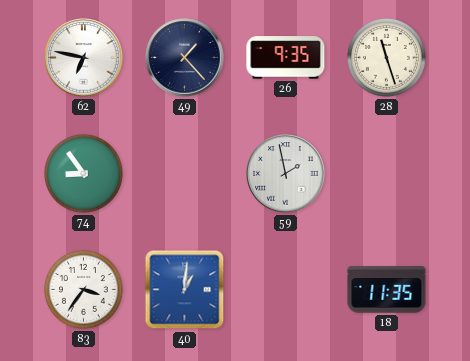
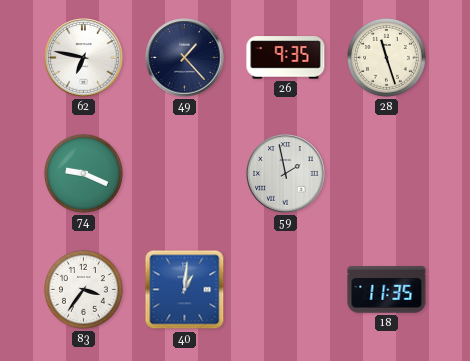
74: 8:54 -> 9:19
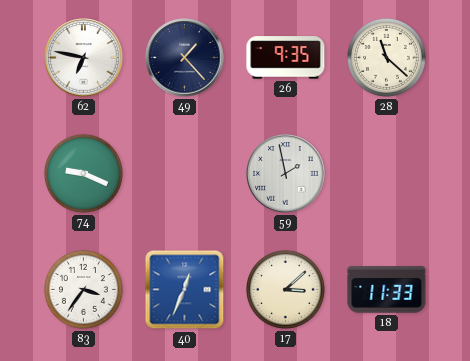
28: 11:27 -> 11:22
40: 1:01 -> 12:34
17: none -> 3:08
18: 11:35 -> 11:33
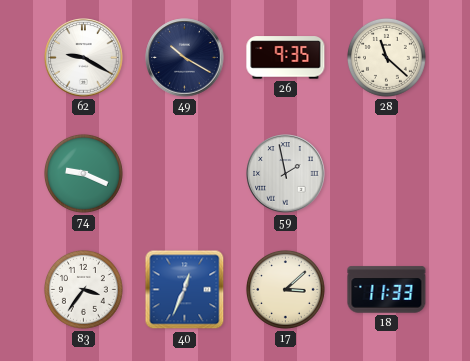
62: 6:47 -> 9:20
49: 1:23 -> 10:20
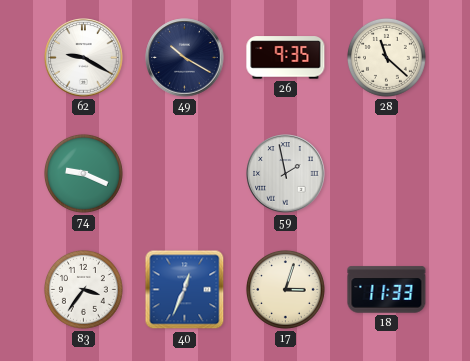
17: 3:08 -> 3:03
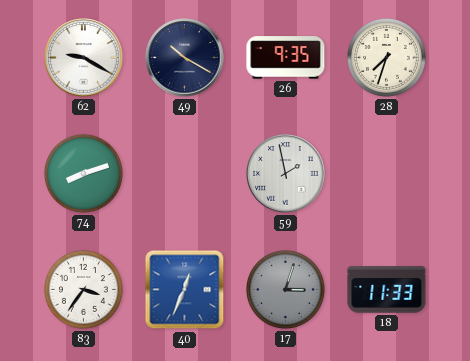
28: 11:22 -> 7:33
74: 9:19 -> 8:12
17 dial: cream -> grey
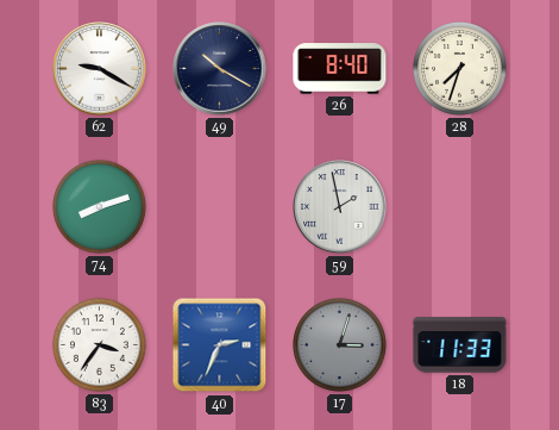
26: 9:35 -> 8:40
40: 12:34 -> 2:34
